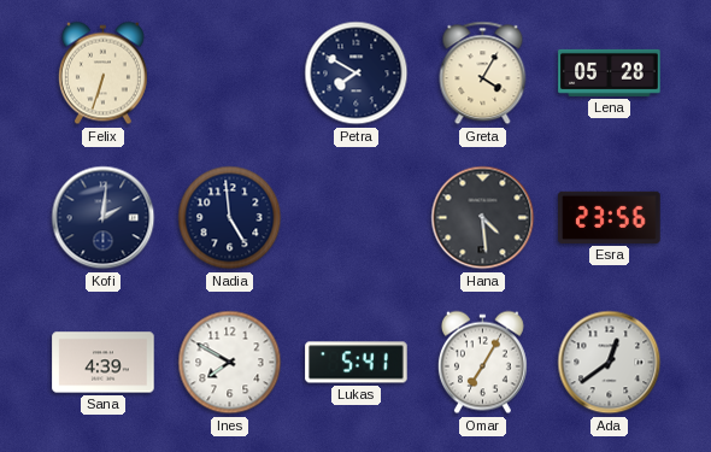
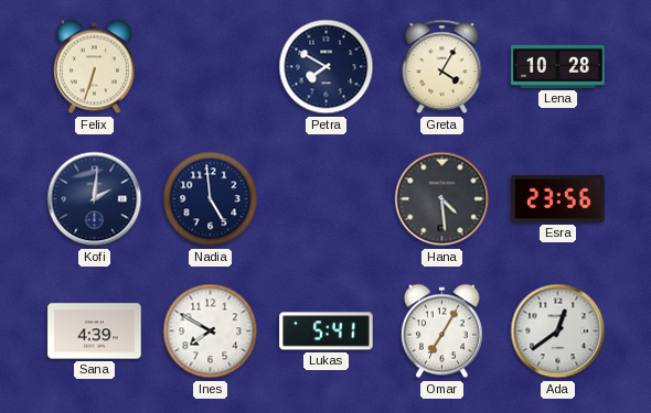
Lena: 05:28 -> 10:28
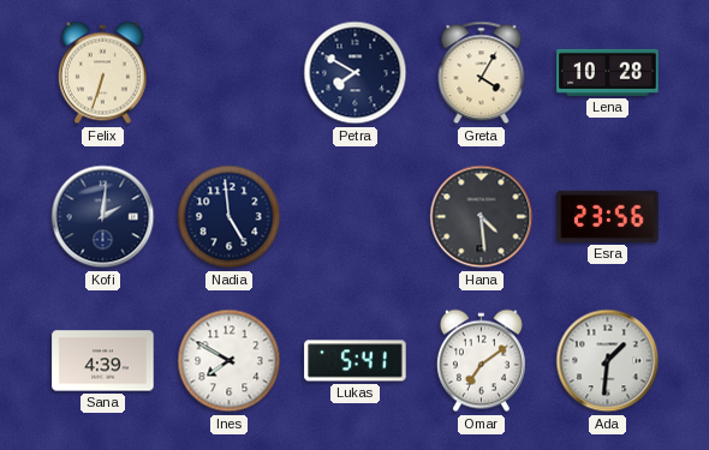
Omar: 7:05 -> 7:09
Ada: 12:39 -> 1:31
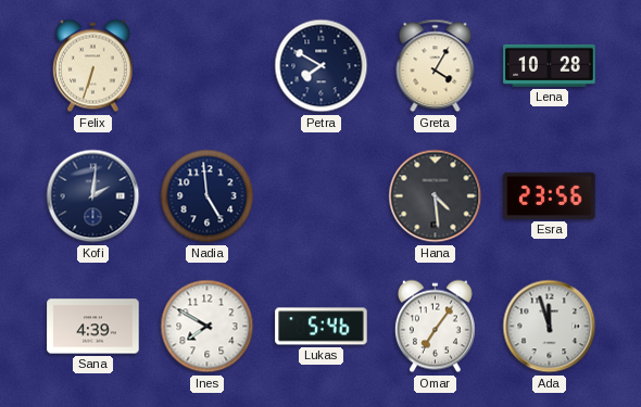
Lukas: 5:41 -> 5:46
Omar: 7:09 -> 7:06
Ada: 1:31 -> 11:57
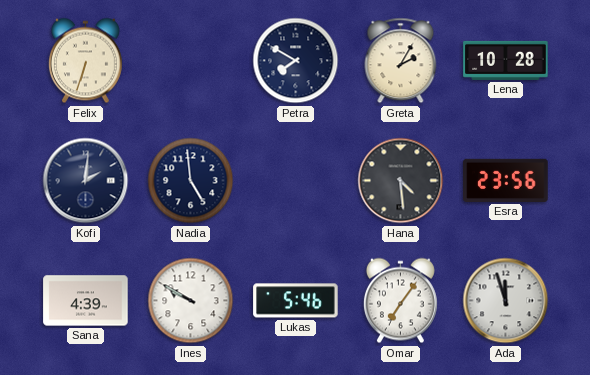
Greta: 4:05 -> 2:05
Ines: 7:50 -> 9:50
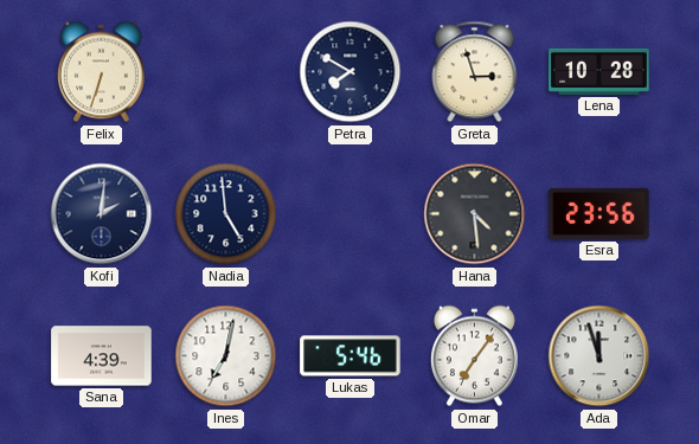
Greta: 2:05 -> 2:57
Ines: 9:50 -> 7:02
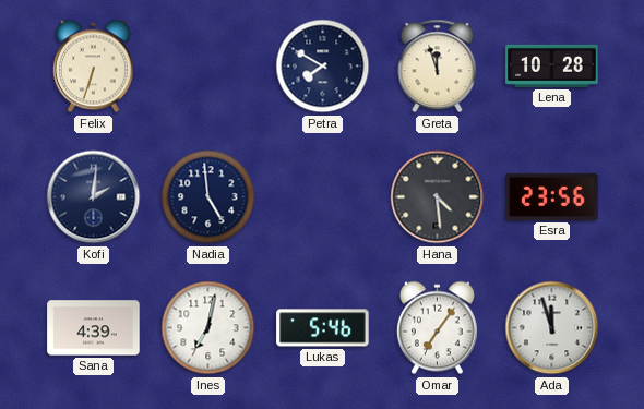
Greta: 2:57 -> 11:57
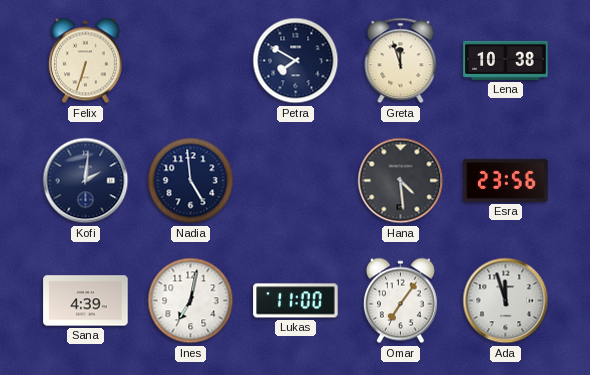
Lena: 10:28 -> 10:38
Lukas: 5:46 -> 11:00
